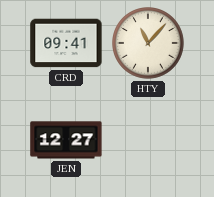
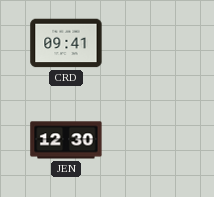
HTY: 11:07 -> none
JEN: 12:27 -> 12:30
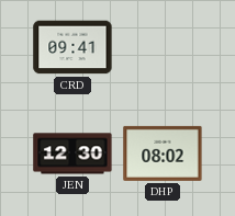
DHP: none -> 08:02
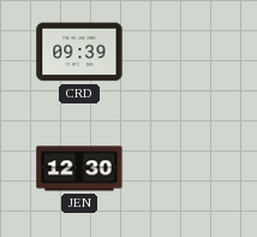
CRD: 09:41 -> 09:39
DHP: 08:02 -> none
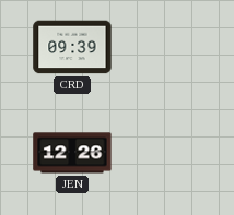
JEN: 12:30 -> 12:26
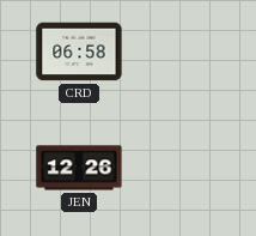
CRD: 09:39 -> 06:58
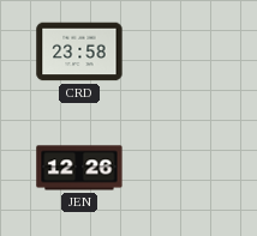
CRD: 06:58 -> 23:58
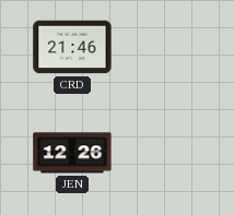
CRD: 23:58 -> 21:46
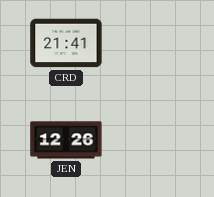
CRD: 21:46 -> 21:41
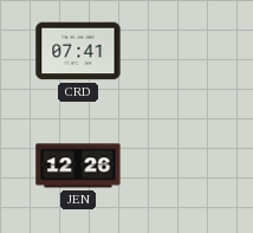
CRD: 21:41 -> 07:41
